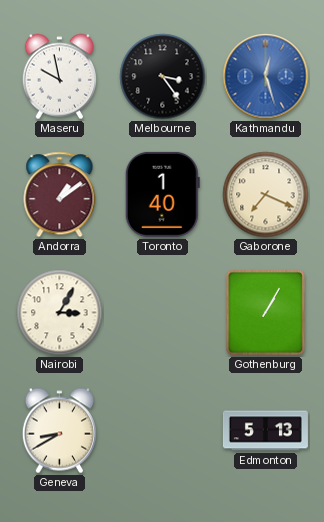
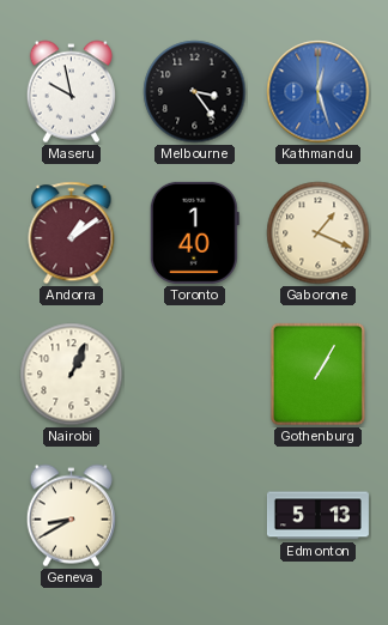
Gaborone: 7:19 -> 1:19
Nairobi: 3:05 -> 1:04
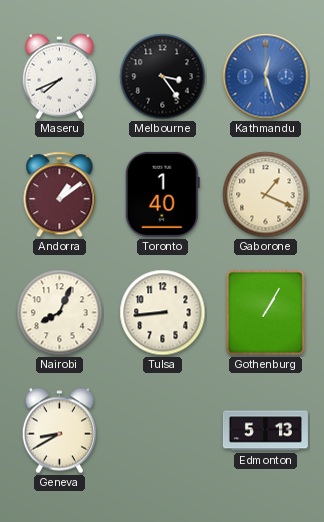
Maseru: 9:58 -> 7:41
Nairobi: 1:04 -> 8:04
Tulsa: none -> 8:44
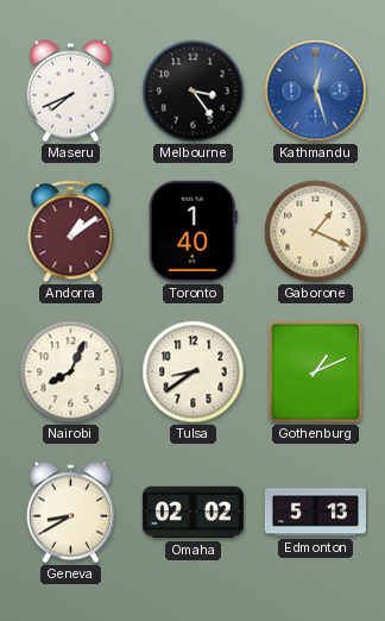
Tulsa: 8:44 -> 8:39
Gothenburg: 1:05 -> 1:11
Omaha: none -> 02:02
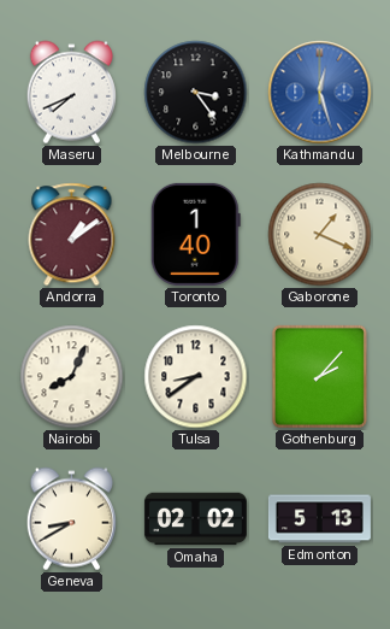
Gothenburg: 1:11 -> 2:07
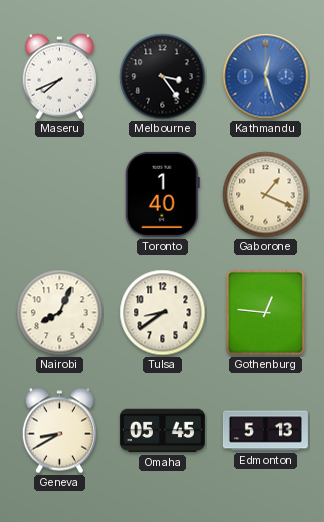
Andorra: 1:09 -> none
Gothenburg: 2:07 -> 12:46
Omaha: 02:02 -> 05:45
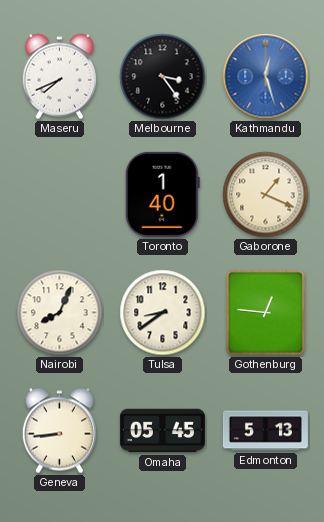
Geneva: 8:40 -> 8:44
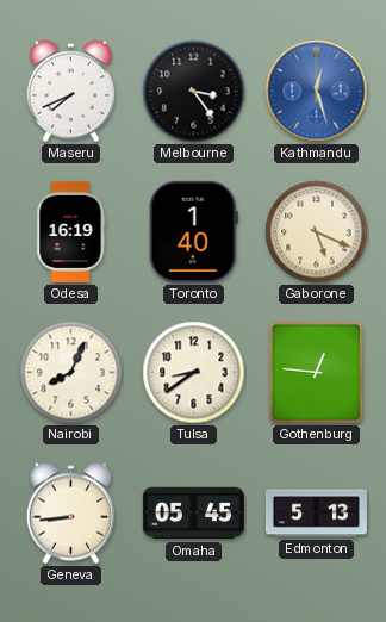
Odesa: none -> 16:19
Gaborone: 1:19 -> 5:19
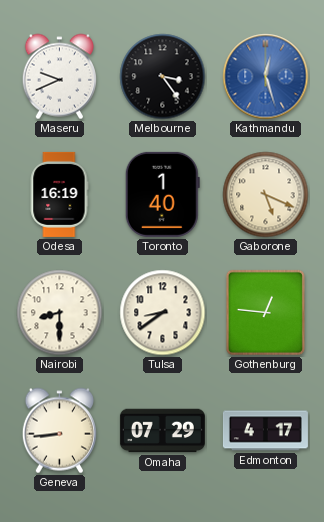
Maseru: 7:41 -> 9:41
Nairobi: 8:04 -> 8:30
Omaha: 05:45 -> 07:29
Edmonton: 5:13 -> 4:17
